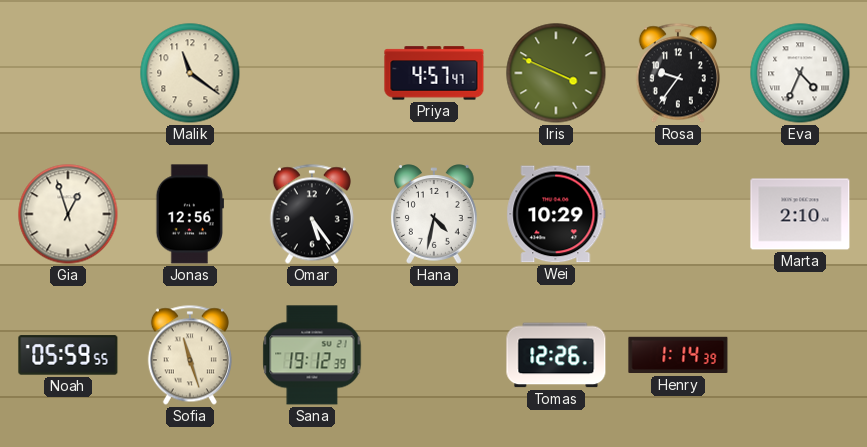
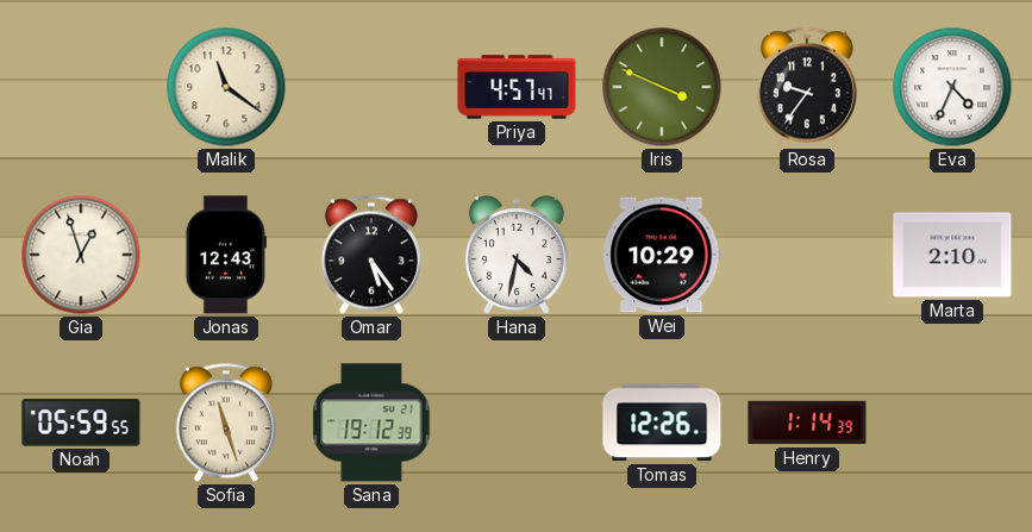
Jonas: 12:56 -> 12:43
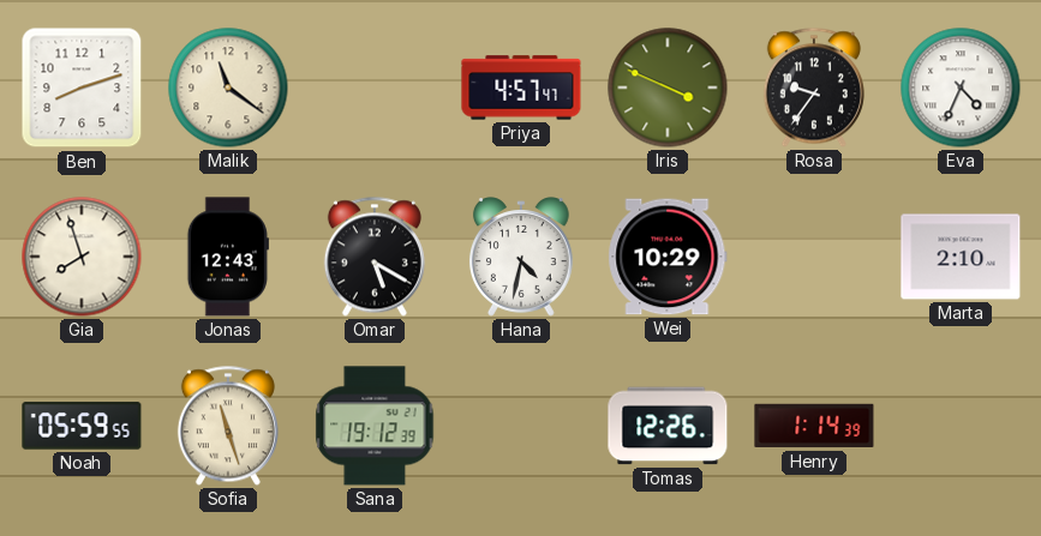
Ben: none -> 8:12
Gia: 12:57 -> 7:57
Omar: 5:24 -> 5:20
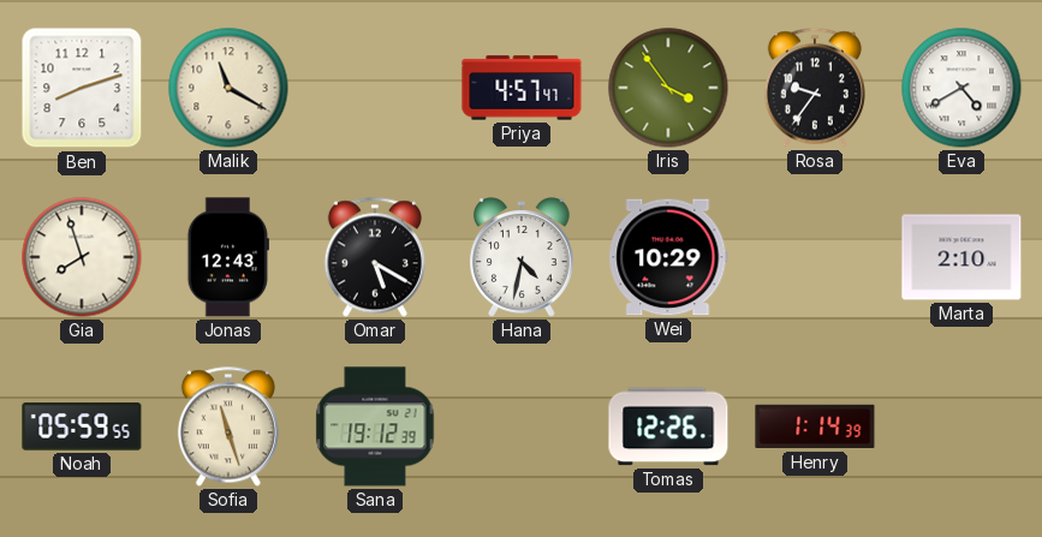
Malik: 11:21 -> 11:20
Iris: 3:49 -> 3:54
Eva: 4:34 -> 4:40
